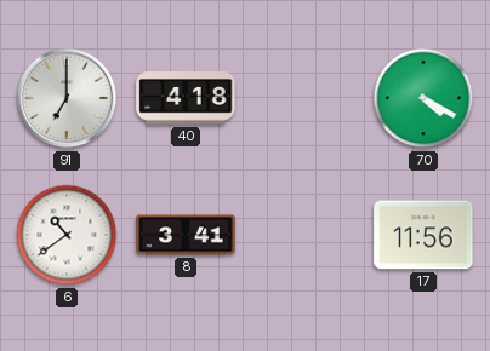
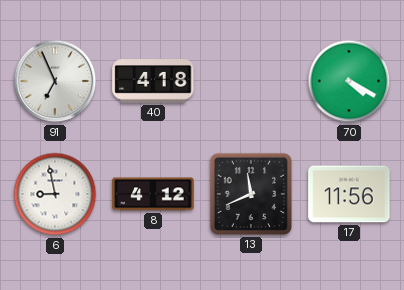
91: 7:00 -> 6:56
6: 10:39 -> 8:58
8: 3:41 -> 4:12
13: none -> 11:41
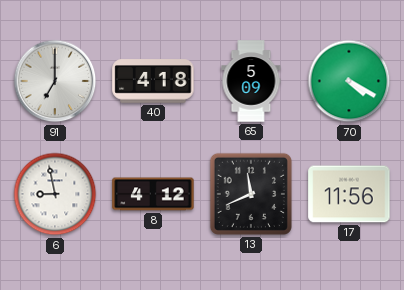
91: 6:56 -> 7:00
65: none -> 5:09
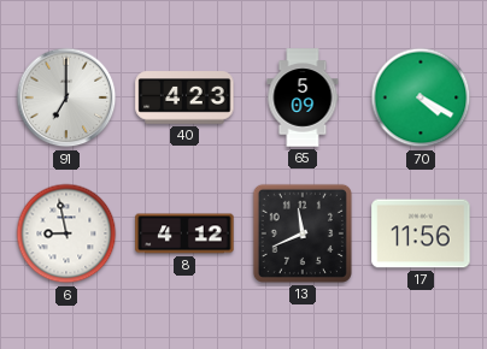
40: 4:18 -> 4:23
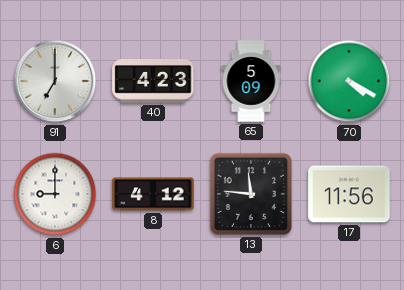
6: 8:58 -> 9:00
13: 11:41 -> 11:46
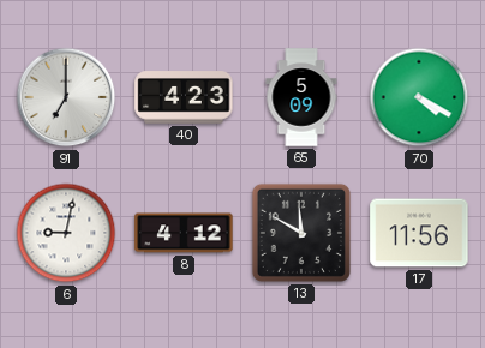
6: 9:00 -> 9:02
13: 11:46 -> 11:50
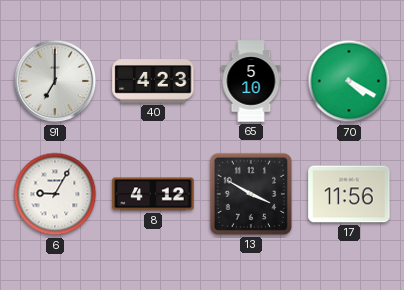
65: 5:09 -> 5:10
6: 9:02 -> 9:05
13: 11:50 -> 3:50
